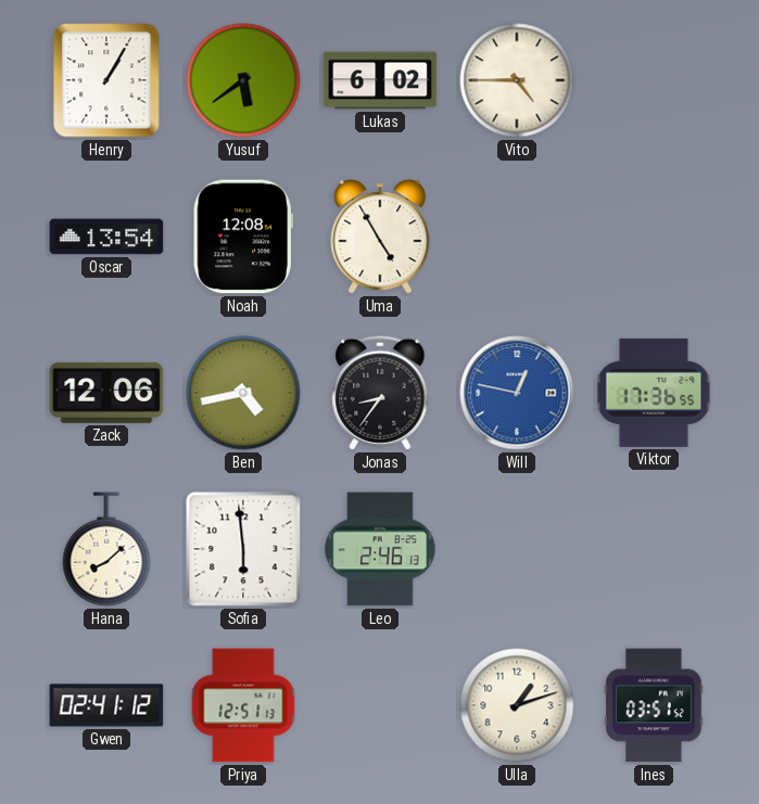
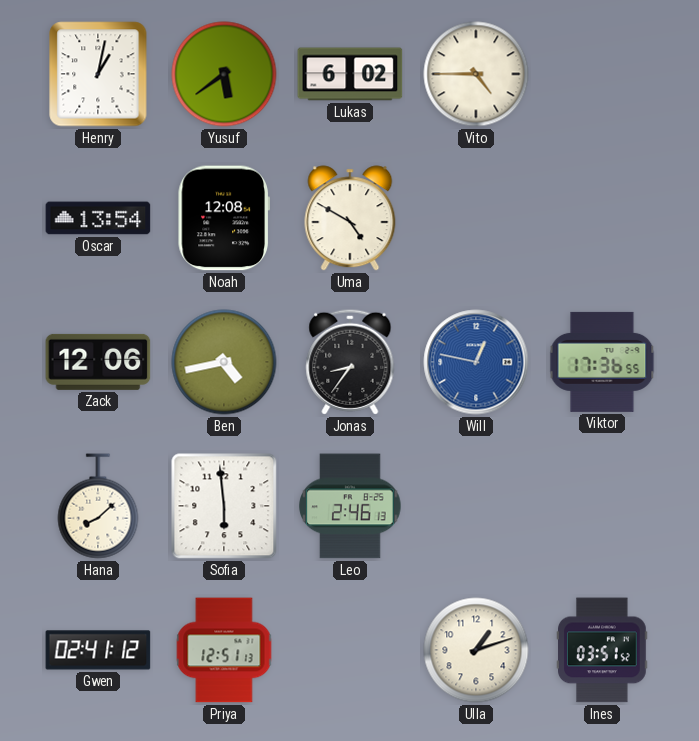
Henry: 1:05 -> 1:02
Uma: 4:55 -> 4:50
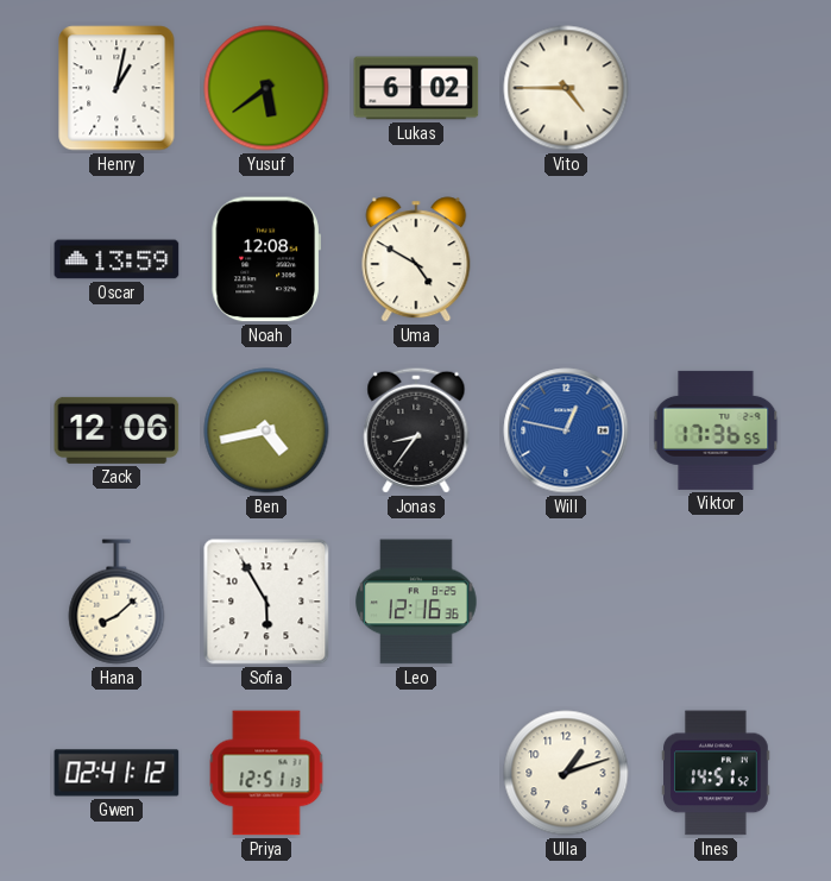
Oscar: 13:54 -> 13:59
Sofia: 5:59 -> 5:55
Leo: 2:46 -> 12:16
Ines: 03:51 -> 14:51
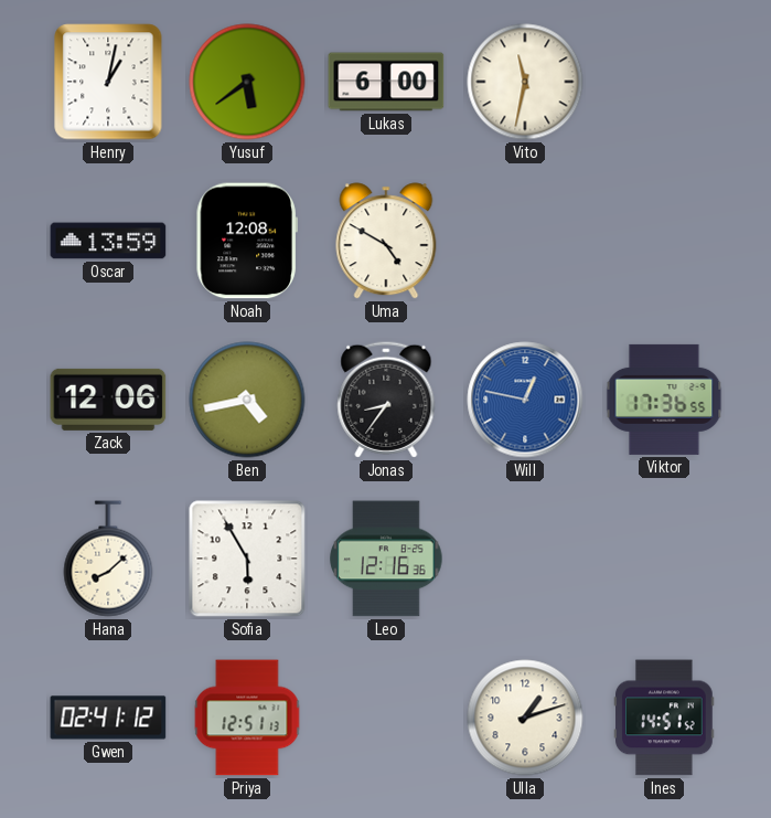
Lukas: 6:02 -> 6:00
Vito: 4:45 -> 11:32
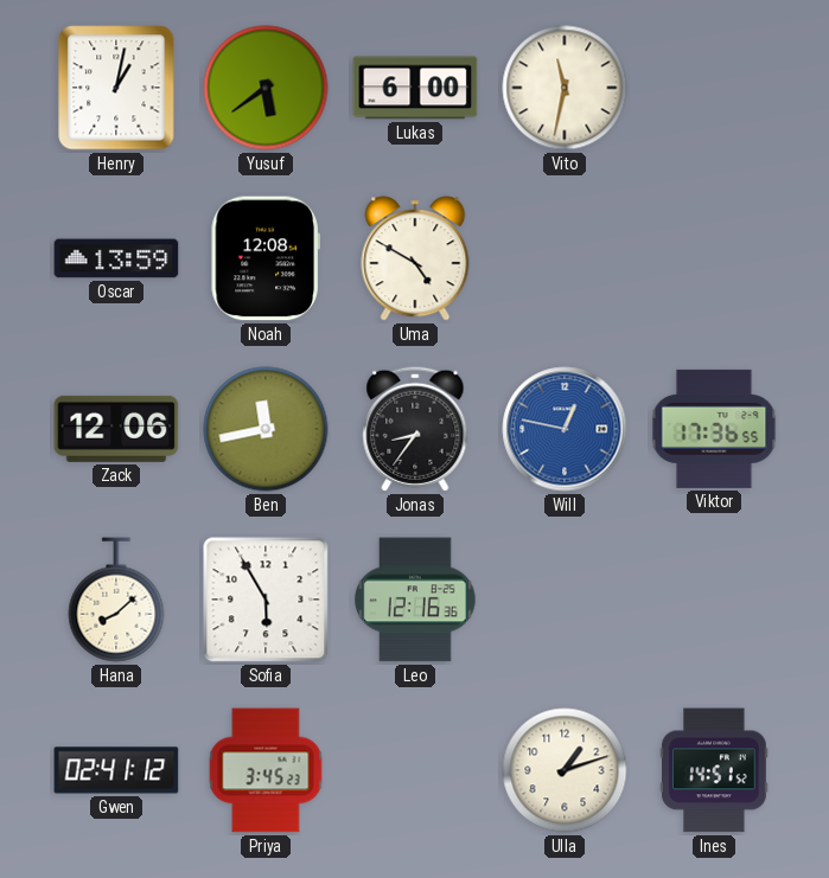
Ben: 4:43 -> 11:43
Priya: 12:51 -> 3:45
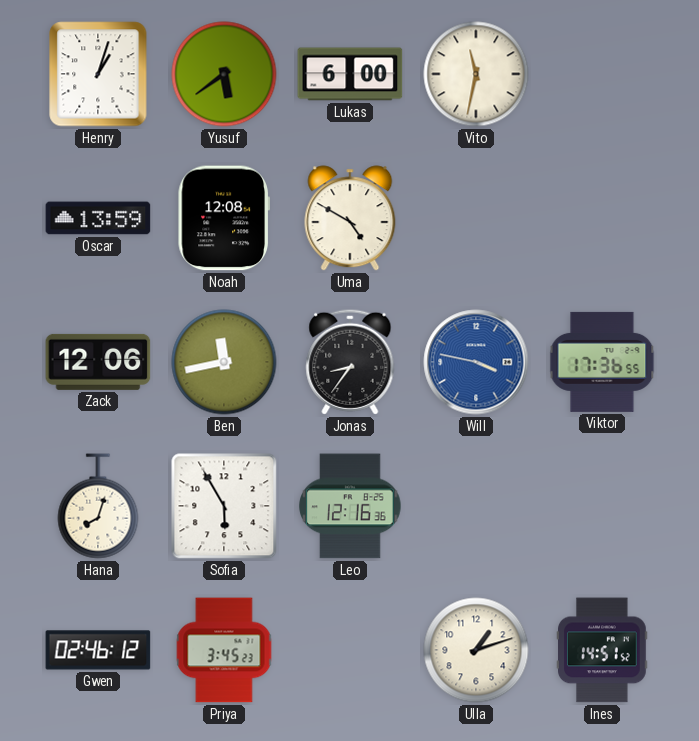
Henry: 1:02 -> 1:03
Will: 12:47 -> 3:47
Hana: 8:08 -> 8:03
Gwen: 02:41 -> 02:46
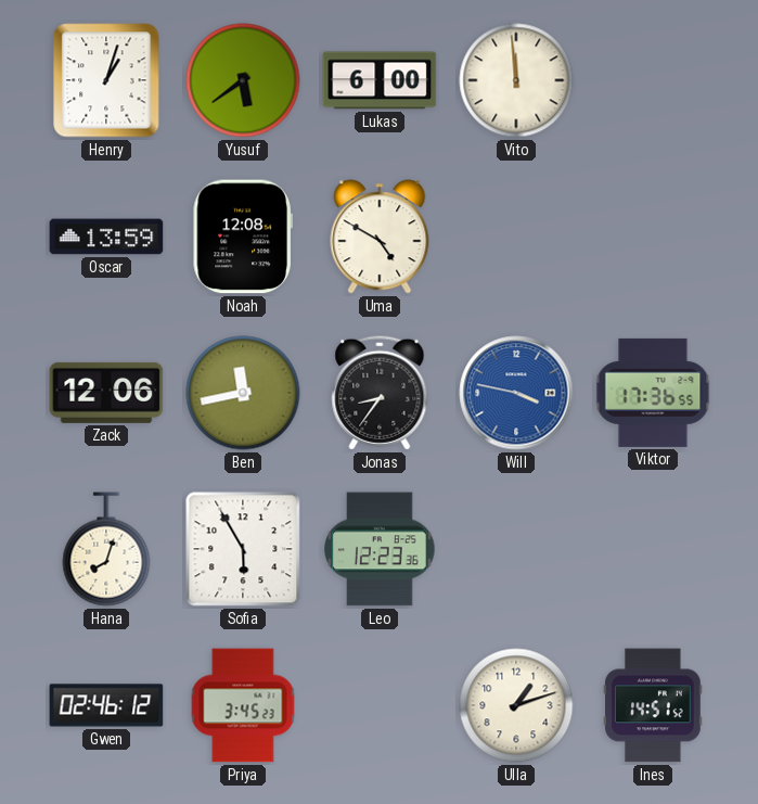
Vito: 11:32 -> 11:59
Leo: 12:16 -> 12:23
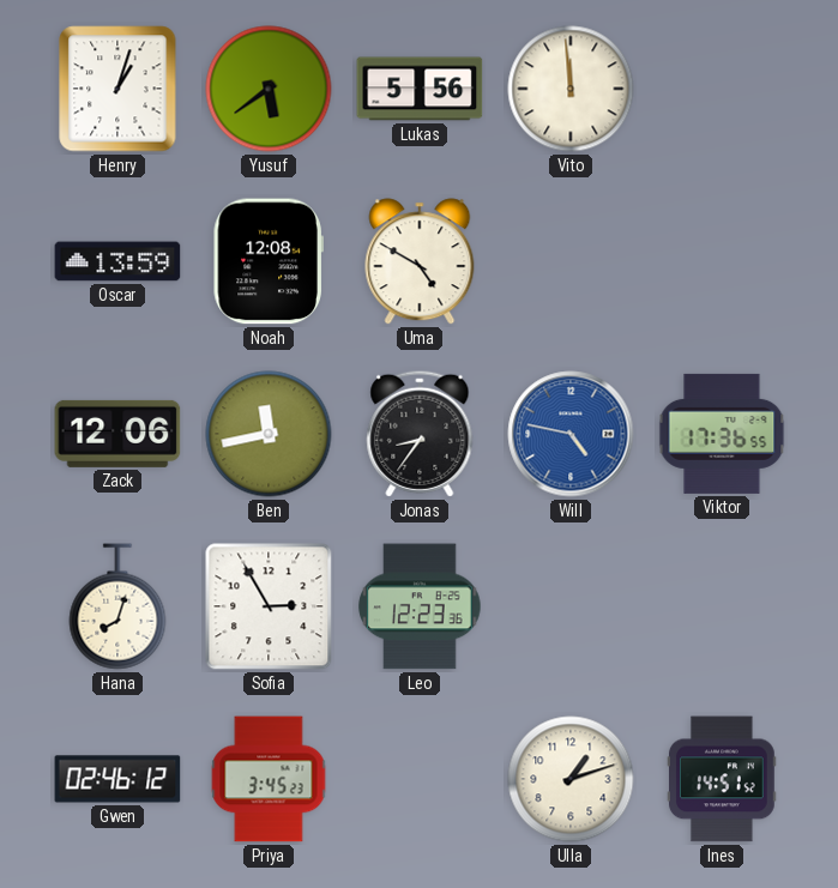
Lukas: 6:00 -> 5:56
Will: 3:47 -> 4:47
Sofia: 5:55 -> 2:55
